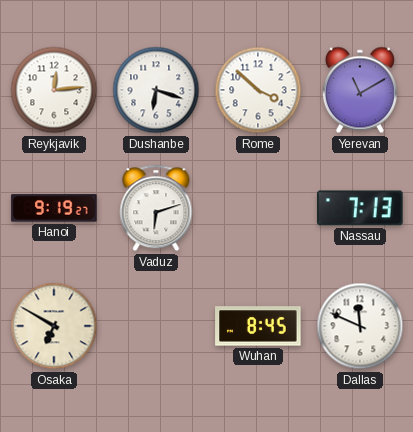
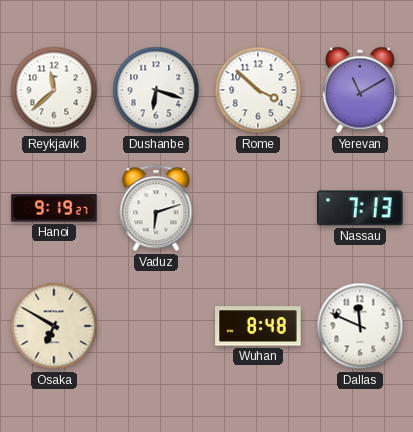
Reykjavik: 12:14 -> 11:38
Wuhan: 8:45 -> 8:48
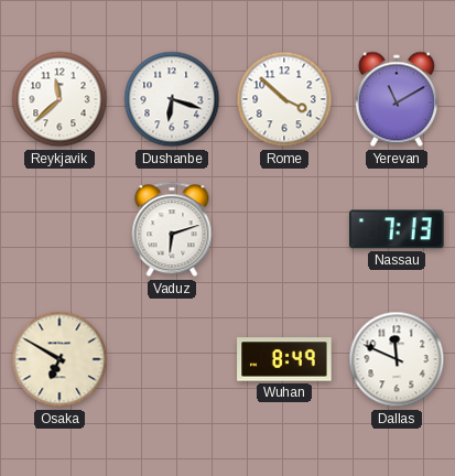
Hanoi: 9:19 -> none
Wuhan: 8:48 -> 8:49
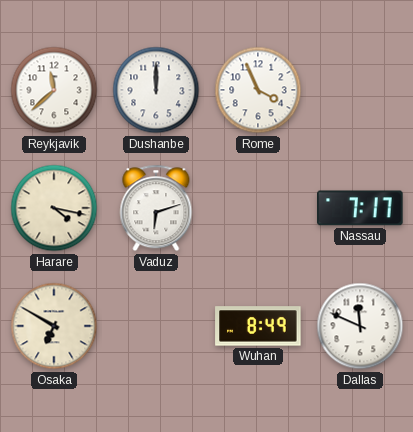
Dushanbe: 6:18 -> 12:00
Rome: 3:52 -> 3:56
Yerevan: 11:10 -> none
Harare: none -> 4:17
Nassau: 7:13 -> 7:17
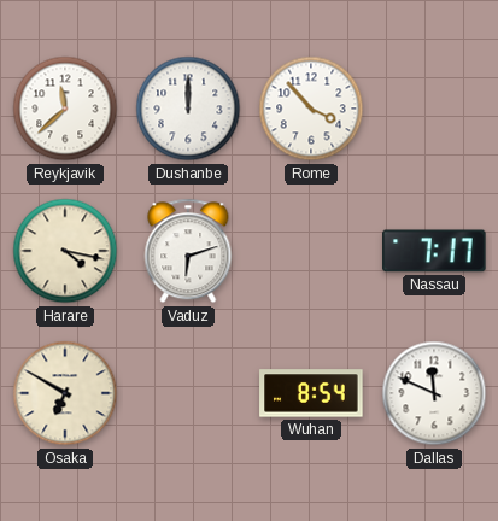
Rome: 3:56 -> 3:53
Wuhan: 8:49 -> 8:54
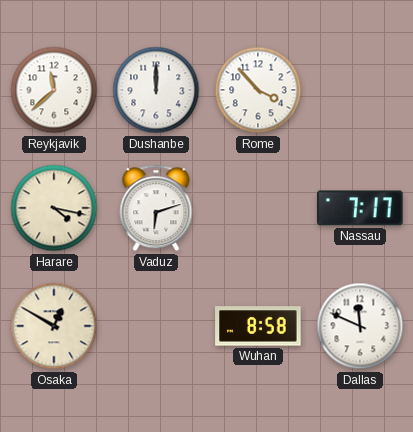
Osaka: 6:50 -> 12:50
Wuhan: 8:54 -> 8:58
